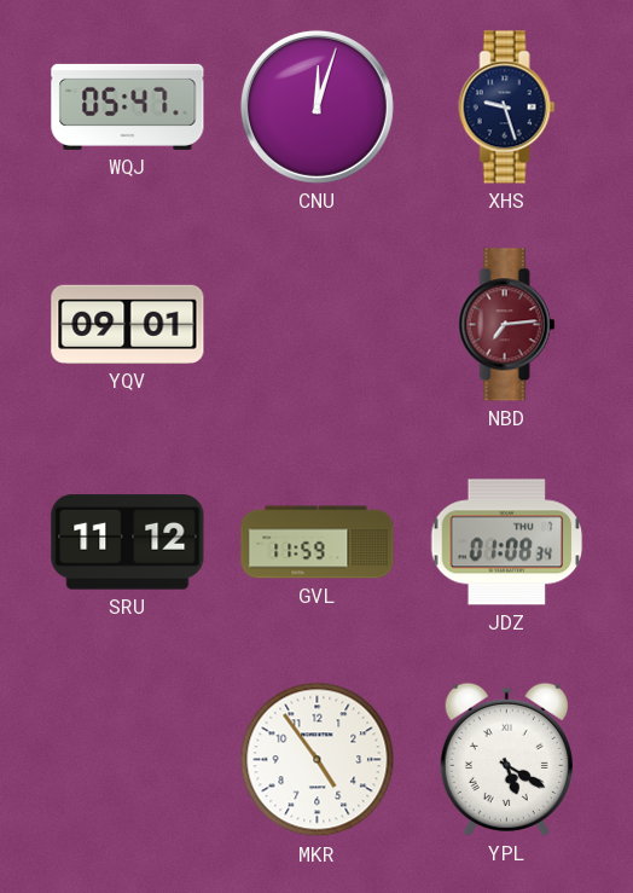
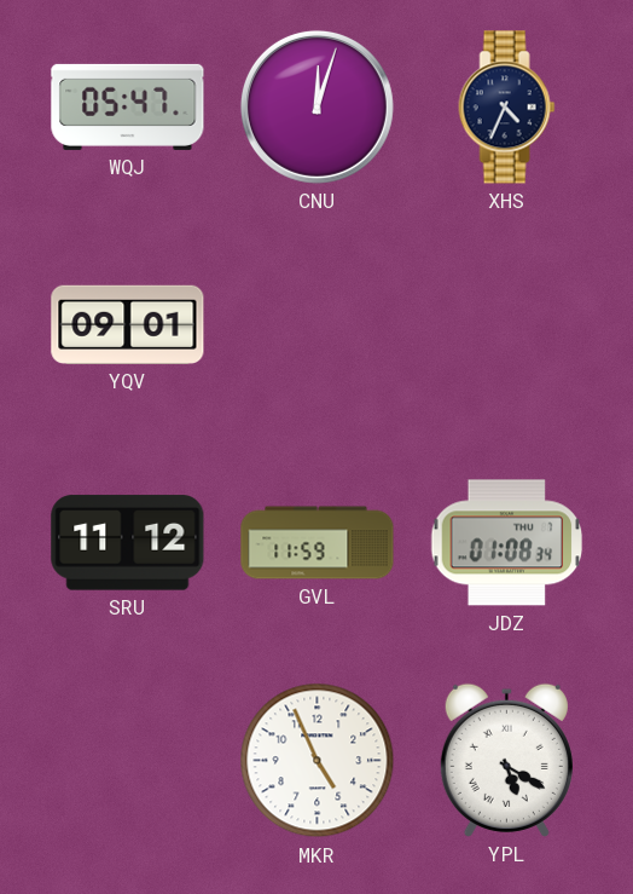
XHS: 9:27 -> 4:34
NBD: 7:14 -> none
MKR: 4:54 -> 4:56
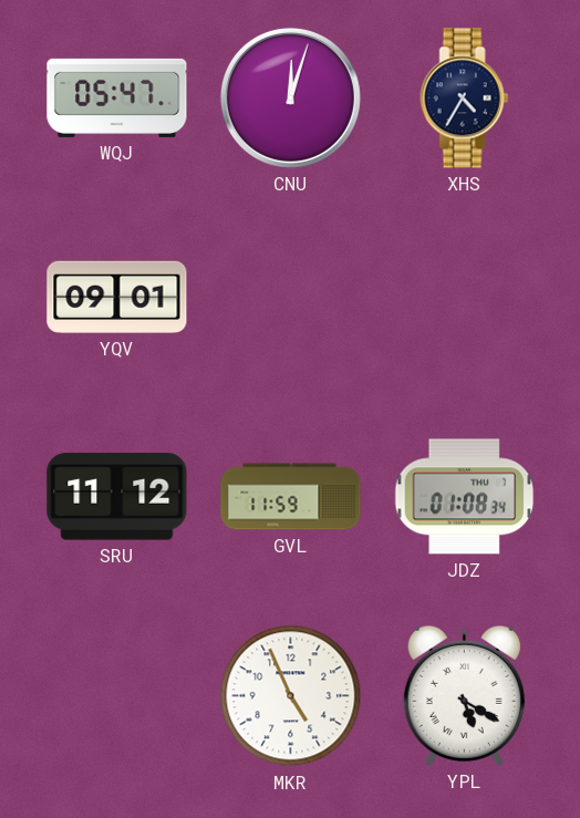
XHS: 4:34 -> 4:35
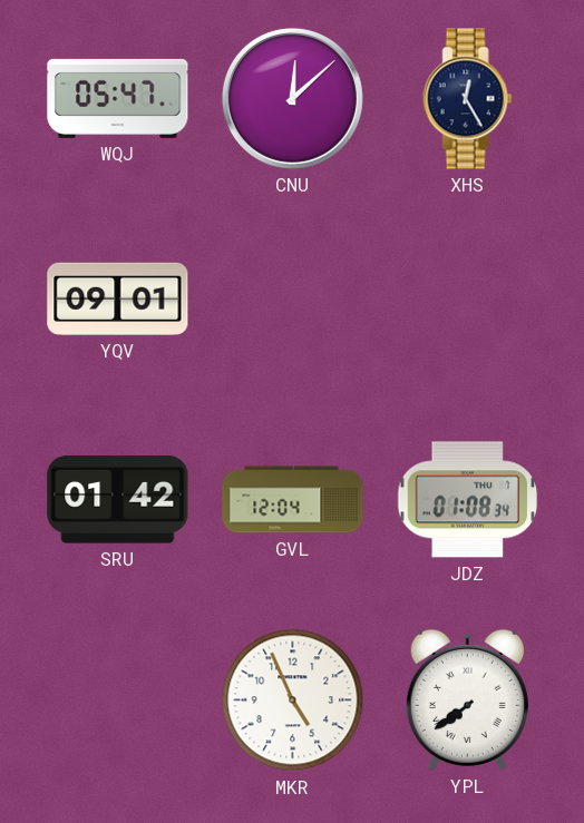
CNU: 12:03 -> 12:08
XHS: 4:35 -> 12:25
SRU: 11:12 -> 01:42
GVL: 11:59 -> 12:04
YPL: 5:20 -> 7:39
